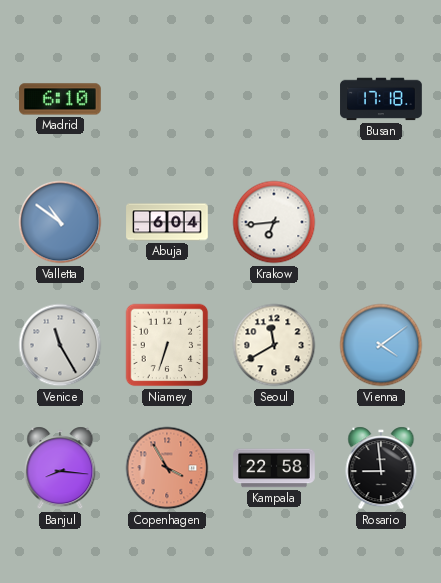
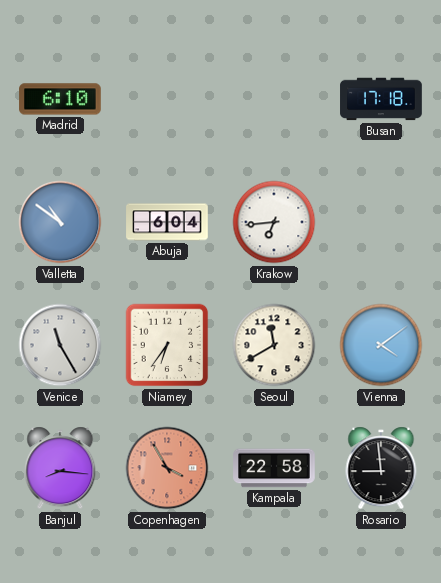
Niamey: 6:33 -> 6:36
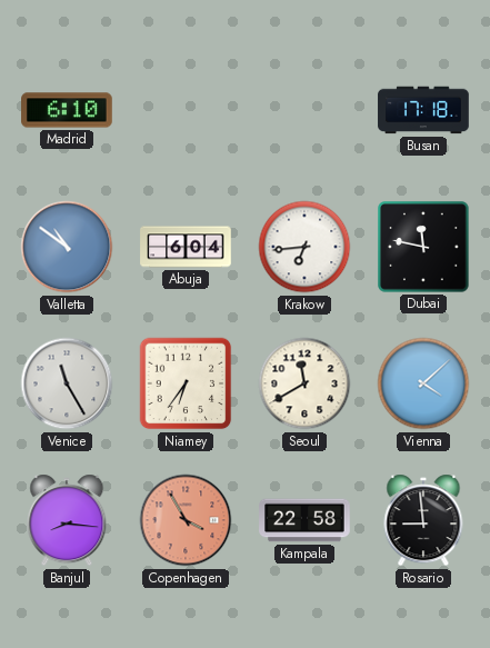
Dubai: none -> 11:47
Vienna: 4:09 -> 4:08
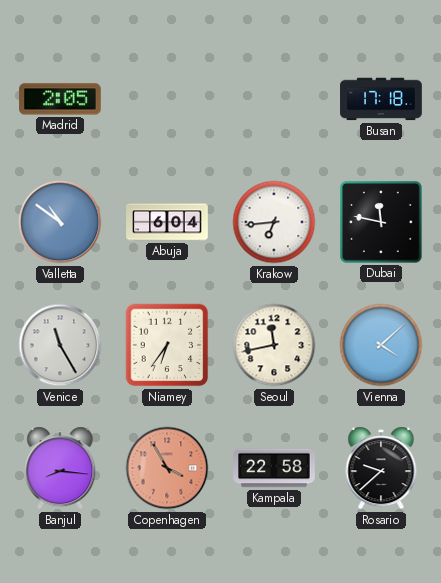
Madrid: 6:10 -> 2:05
Seoul: 11:40 -> 11:43
Rosario: 8:59 -> 9:38
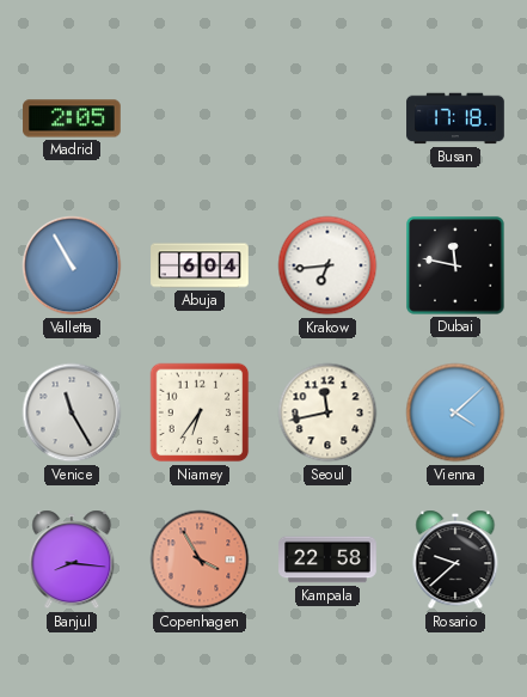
Valletta: 10:51 -> 10:55
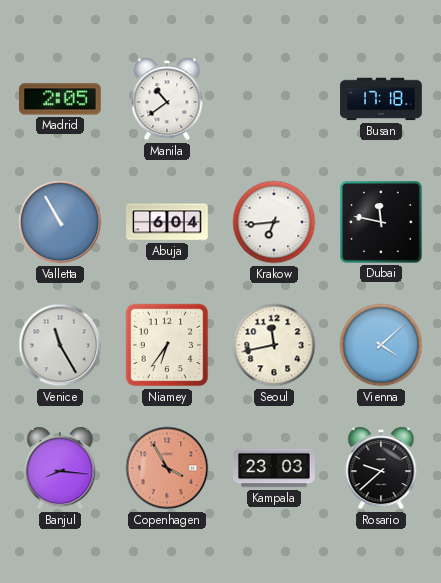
Manila: none -> 10:39
Kampala: 22:58 -> 23:03
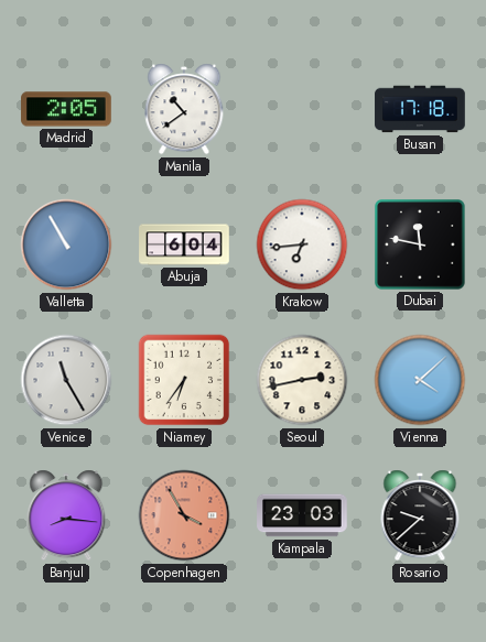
Seoul: 11:43 -> 2:43
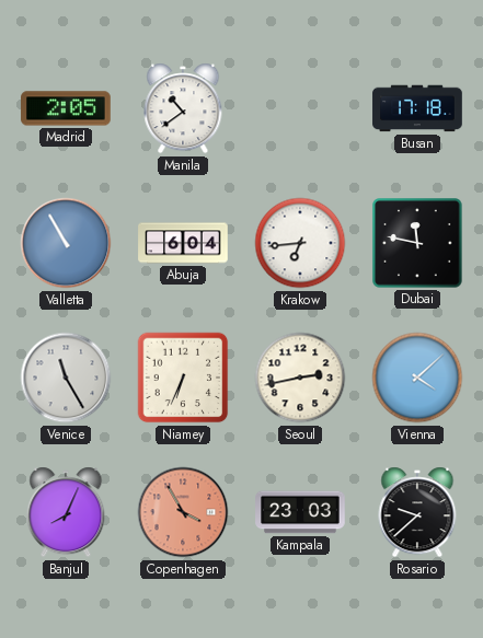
Niamey: 6:36 -> 6:34
Banjul: 8:16 -> 8:04
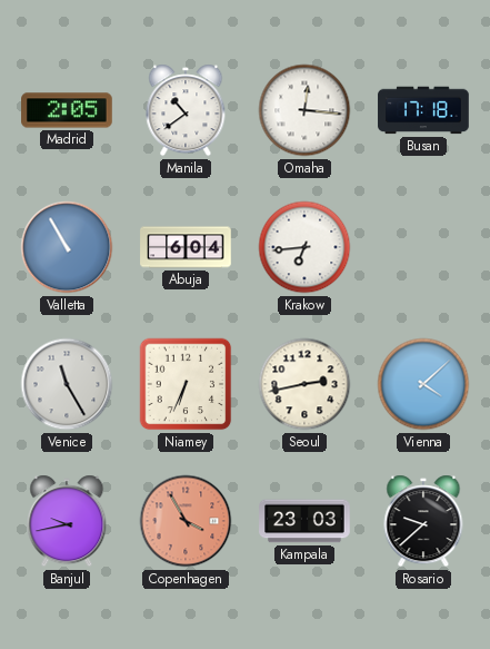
Omaha: none -> 12:16
Dubai: 11:47 -> none
Banjul: 8:04 -> 9:43
